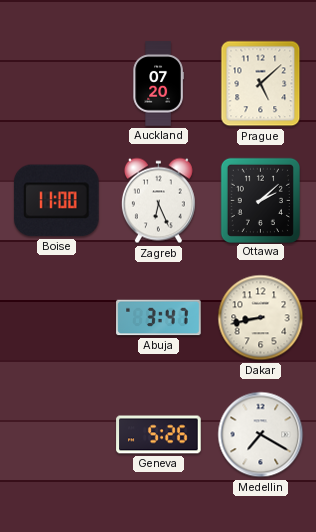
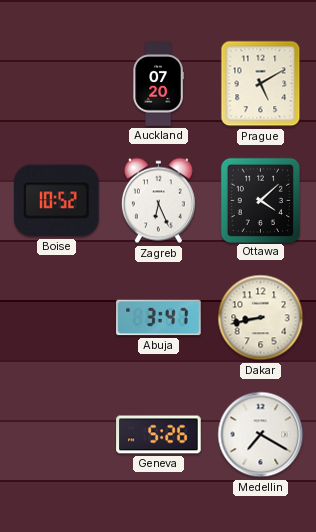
Prague: 5:08 -> 5:10
Boise: 11:00 -> 10:52
Ottawa: 2:08 -> 4:08
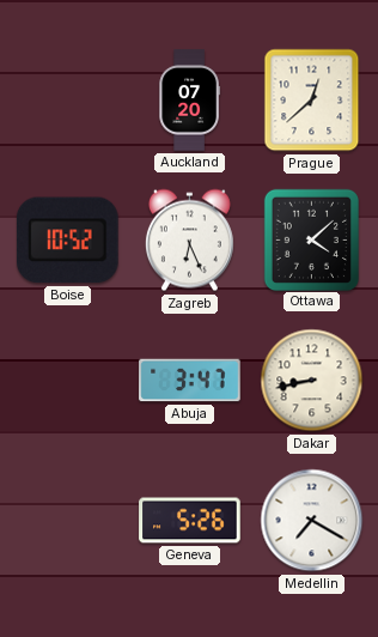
Prague: 5:10 -> 12:38
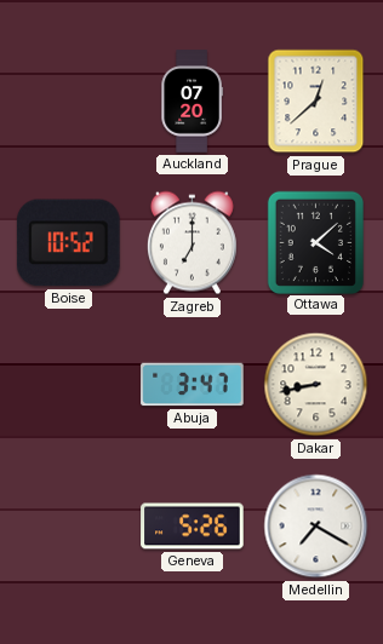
Zagreb: 6:26 -> 7:00
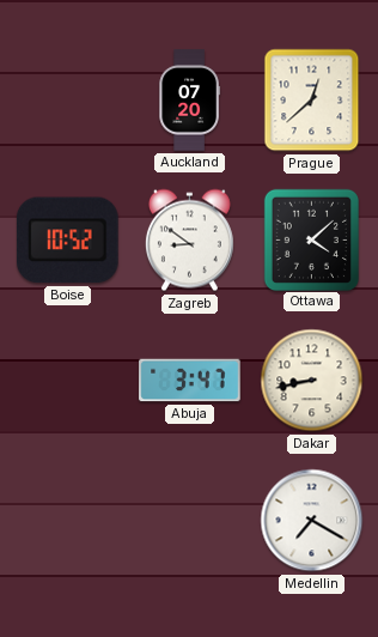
Zagreb: 7:00 -> 8:51
Geneva: 5:26 -> none
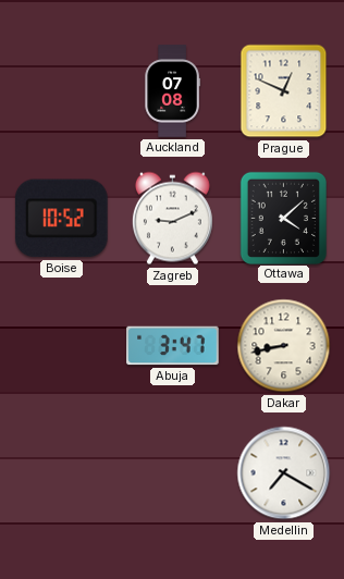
Auckland: 07:20 -> 07:08
Prague: 12:38 -> 12:49
Zagreb: 8:51 -> 9:11
